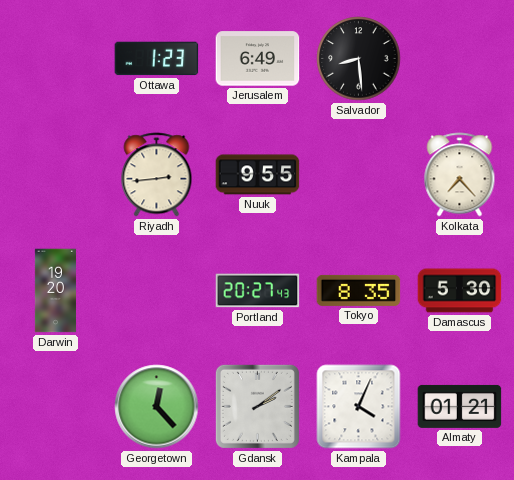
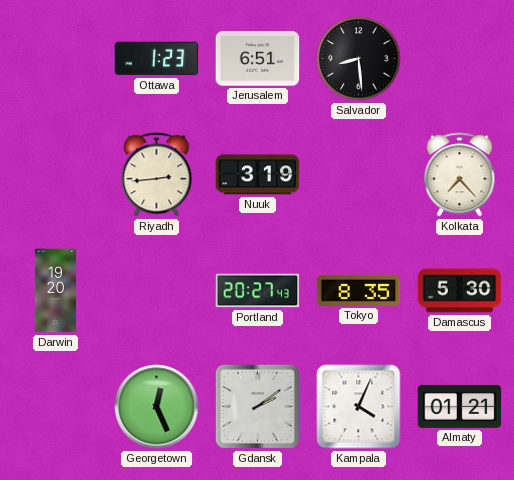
Jerusalem: 6:49 -> 6:51
Nuuk: 9:55 -> 3:19
Georgetown: 12:23 -> 12:26
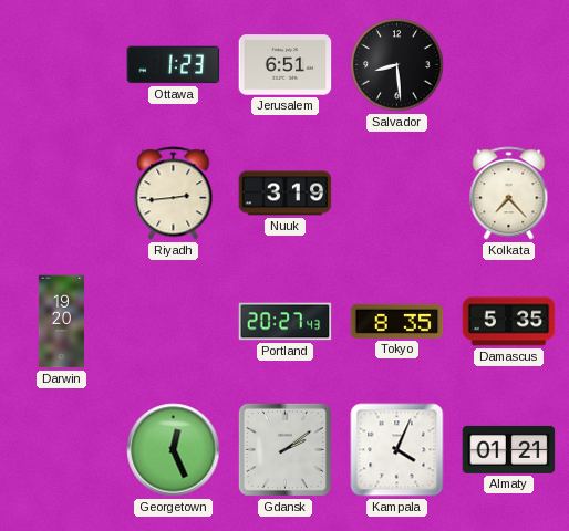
Damascus: 5:30 -> 5:35
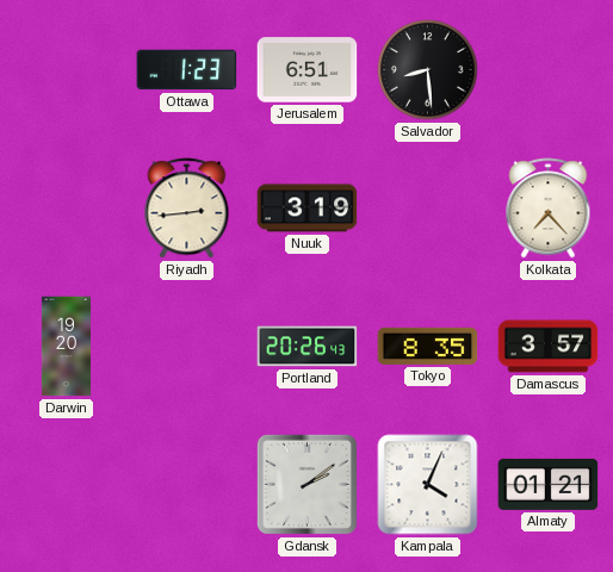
Portland: 20:27 -> 20:26
Damascus: 5:35 -> 3:57
Georgetown: 12:26 -> none
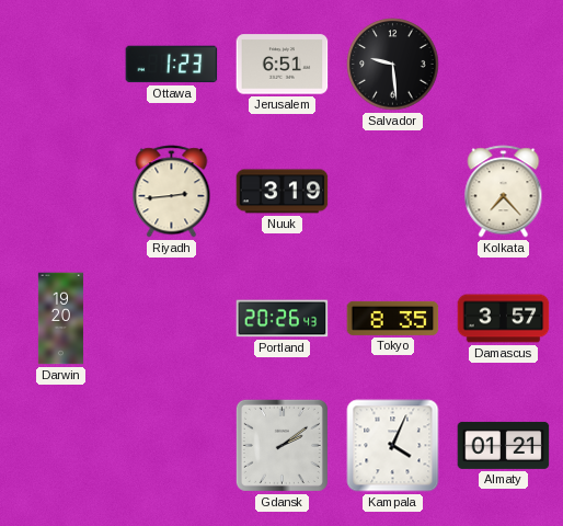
Salvador: 8:29 -> 9:29
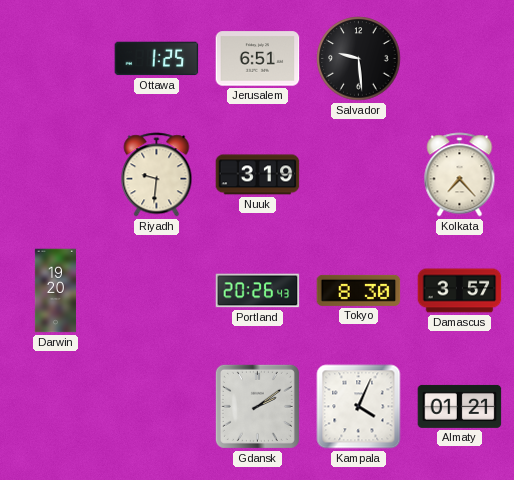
Ottawa: 1:23 -> 1:25
Riyadh: 2:44 -> 9:31
Tokyo: 8:35 -> 8:30
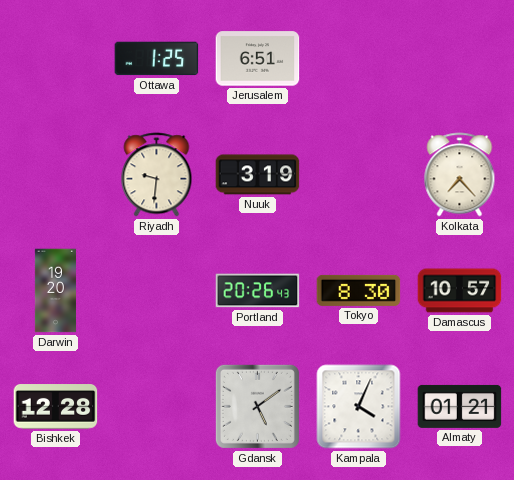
Salvador: 9:29 -> none
Damascus: 3:57 -> 10:57
Bishkek: none -> 12:28
Gdansk: 2:09 -> 5:09
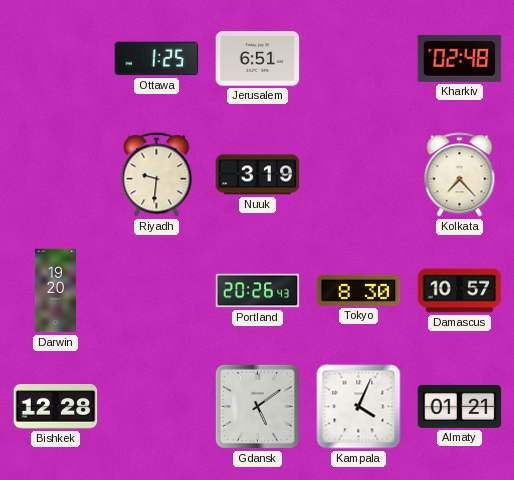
Kharkiv: none -> 02:48
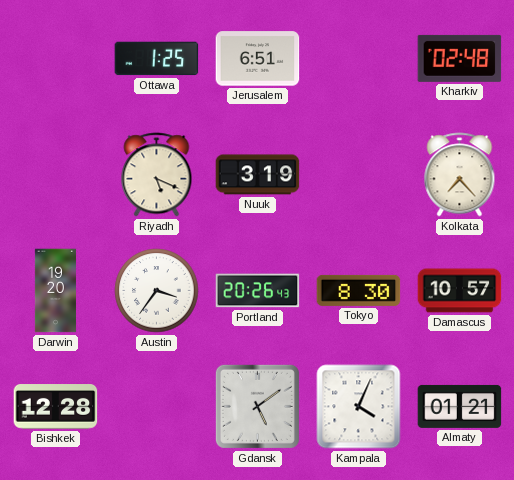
Riyadh: 9:31 -> 5:19
Austin: none -> 3:36
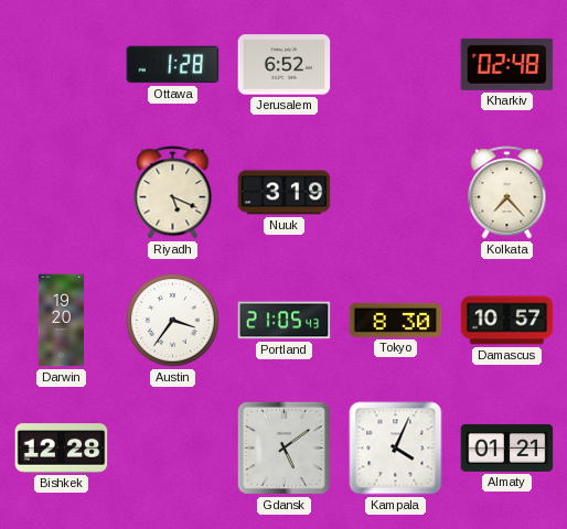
Ottawa: 1:25 -> 1:28
Jerusalem: 6:51 -> 6:52
Portland: 20:26 -> 21:05
